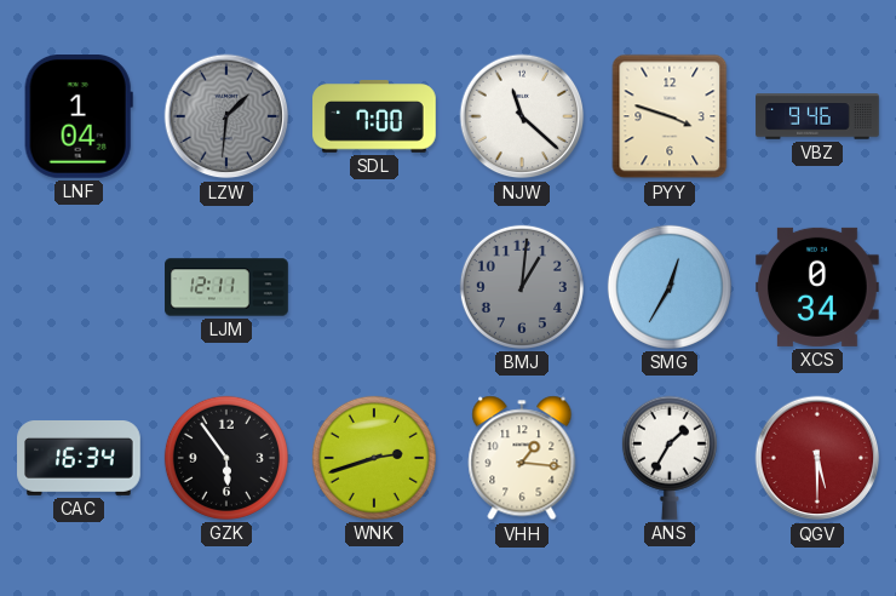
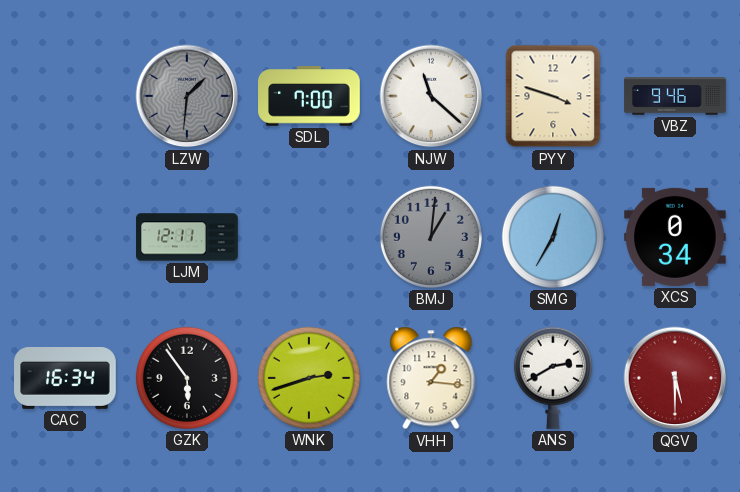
LNF: 1:04 -> none
ANS: 1:35 -> 2:40
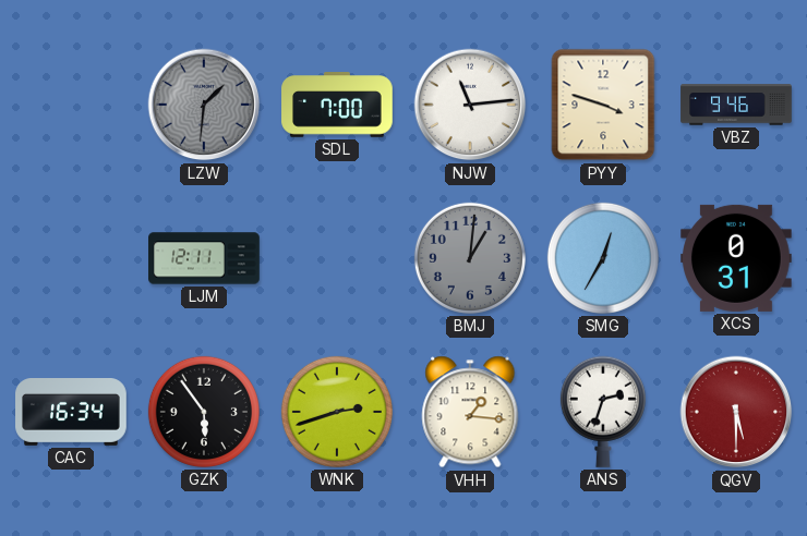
NJW: 11:22 -> 11:14
XCS: 0:34 -> 0:31
ANS: 2:40 -> 2:33
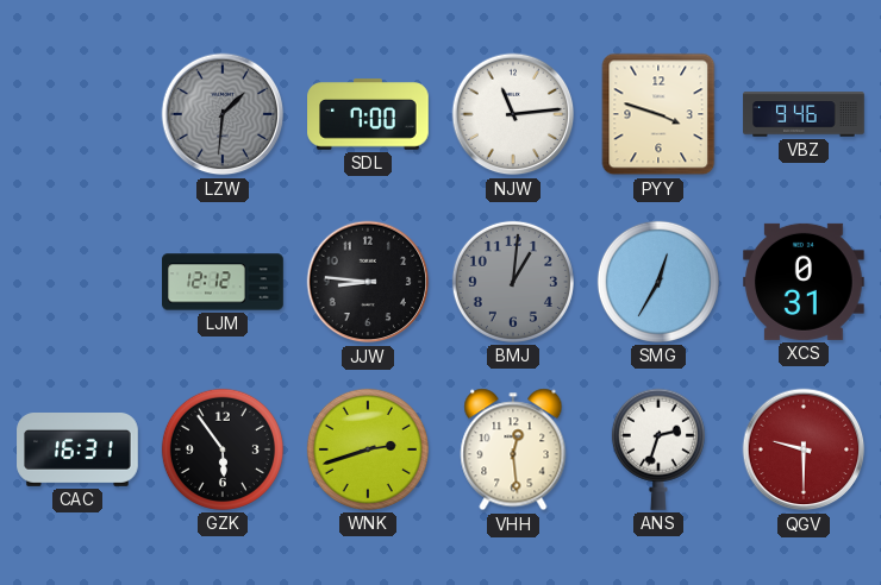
LJM: 12:11 -> 12:12
JJW: none -> 8:46
CAC: 16:34 -> 16:31
VHH: 1:16 -> 12:29
QGV: 5:30 -> 9:30
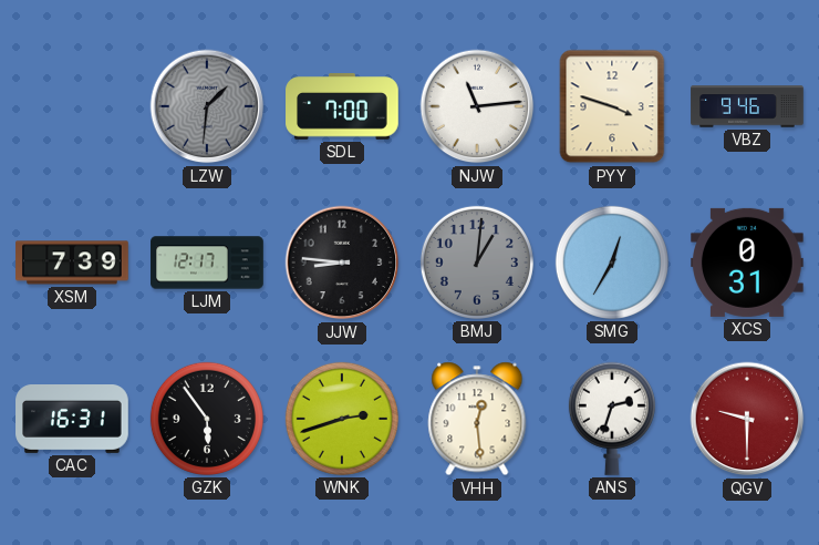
XSM: none -> 7:39
LJM: 12:12 -> 12:17
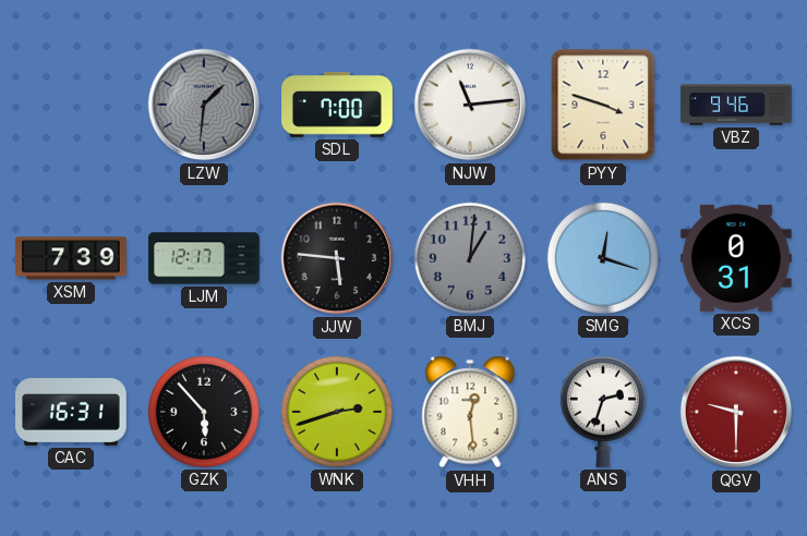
JJW: 8:46 -> 5:46
SMG: 12:35 -> 12:18
GZK: 5:54 -> 5:53
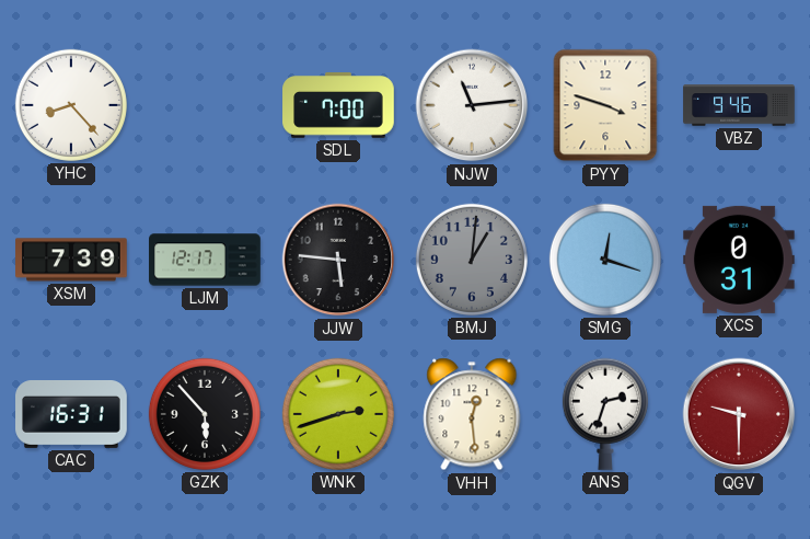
YHC: none -> 8:23
LZW: 1:31 -> none
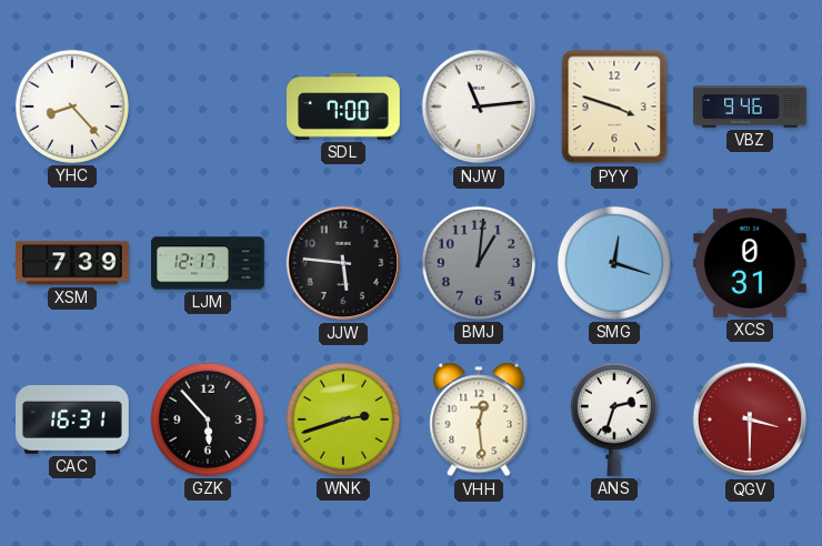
QGV: 9:30 -> 3:30
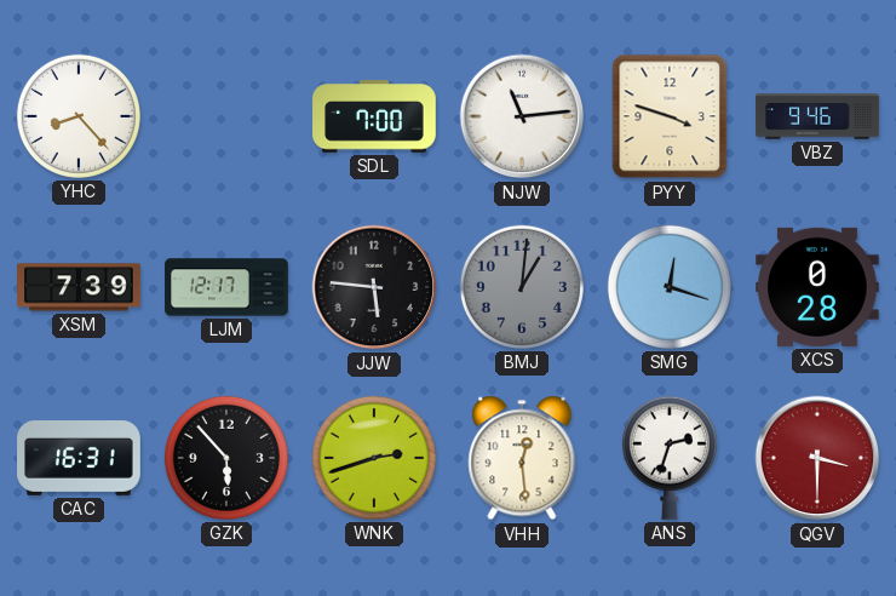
XCS: 0:31 -> 0:28
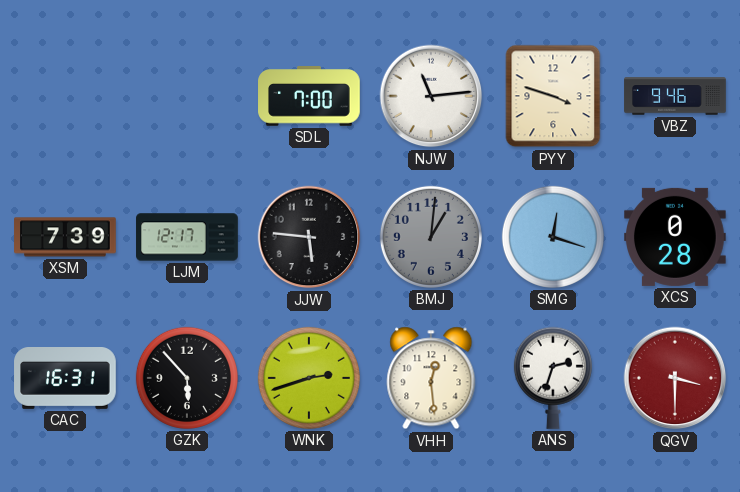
YHC: 8:23 -> none
